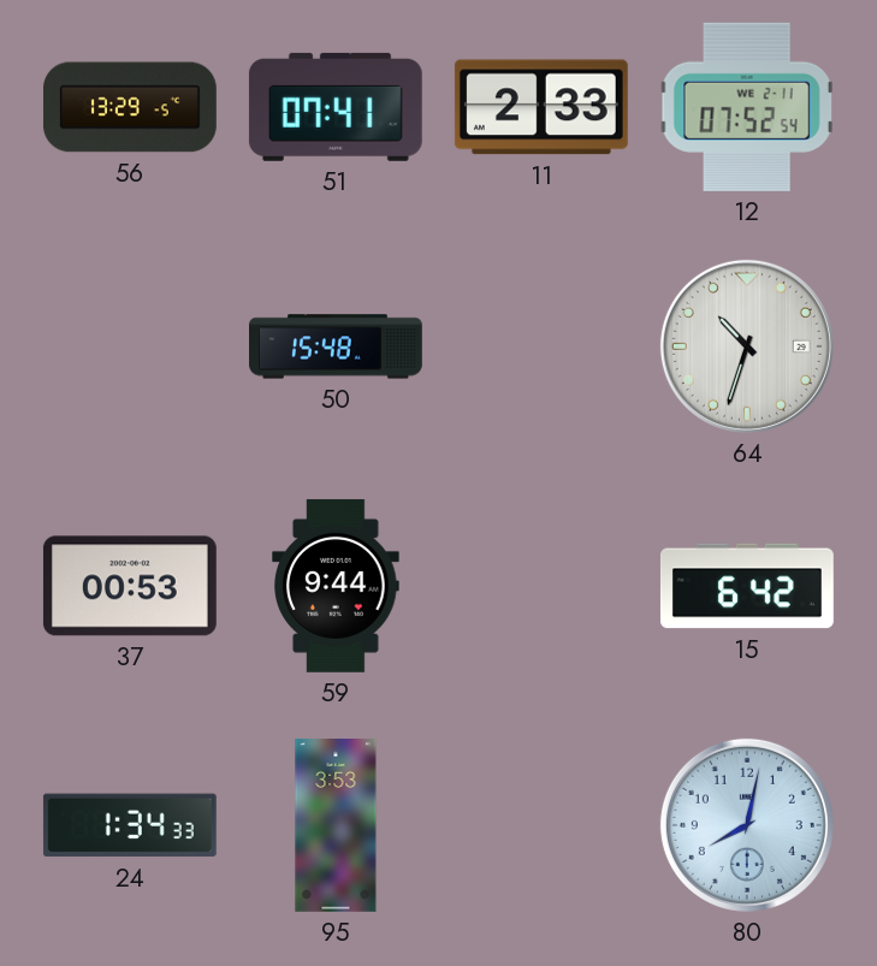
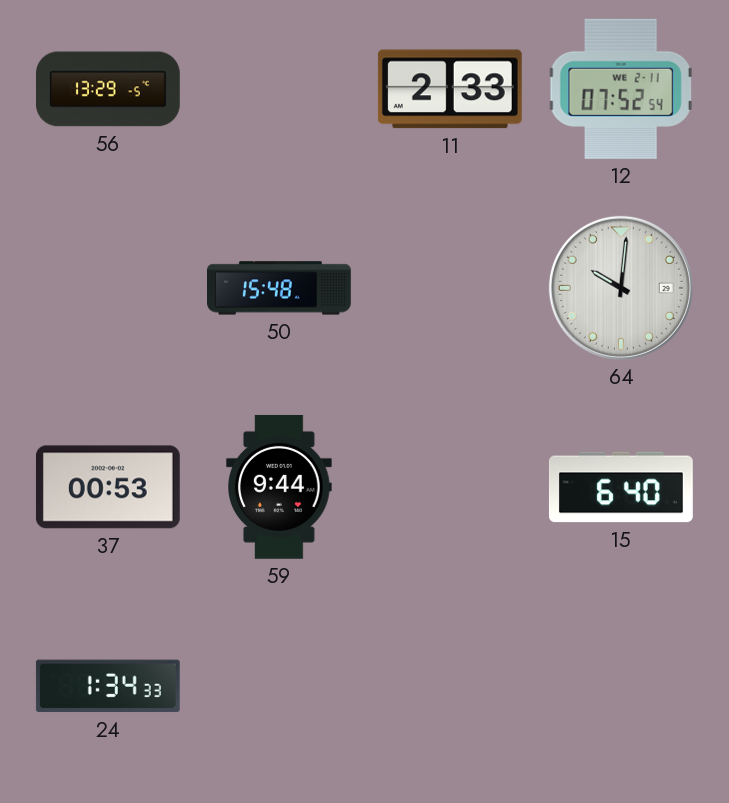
51: 07:41 -> none
64: 10:33 -> 10:01
15: 6:42 -> 6:40
95: 3:53 -> none
80: 8:02 -> none
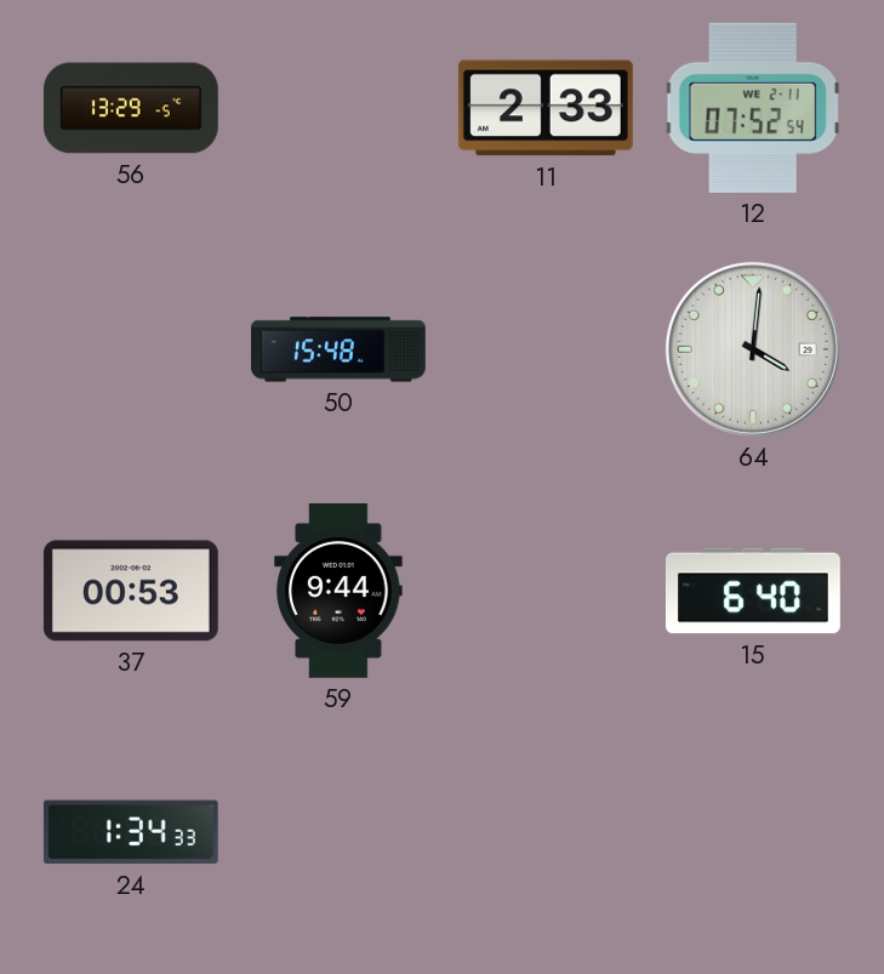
64: 10:01 -> 4:01
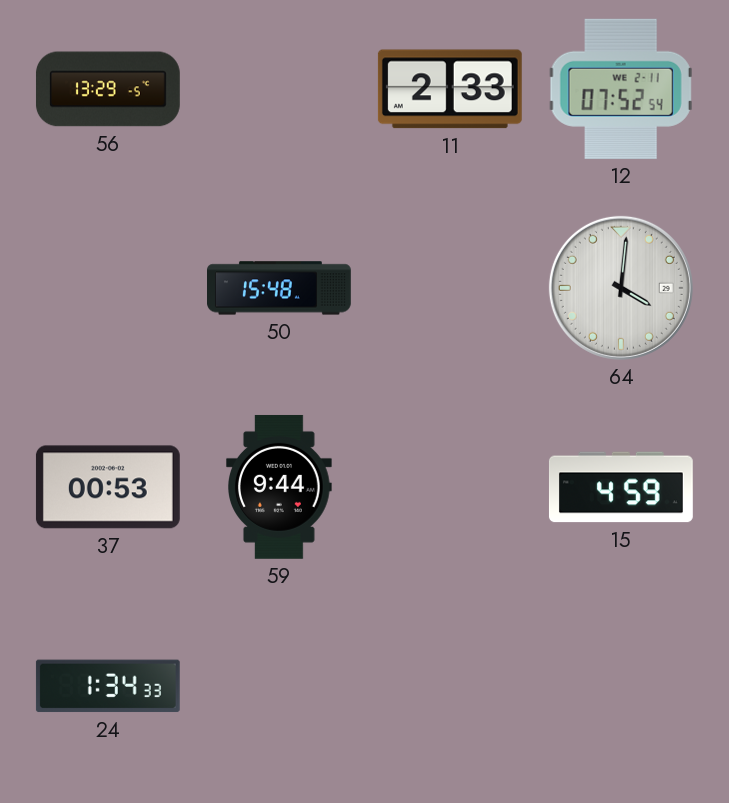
15: 6:40 -> 4:59
